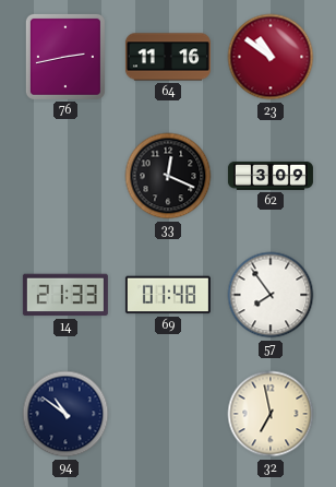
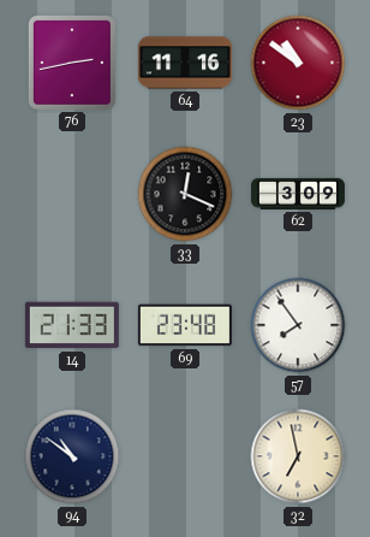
69: 01:48 -> 23:48
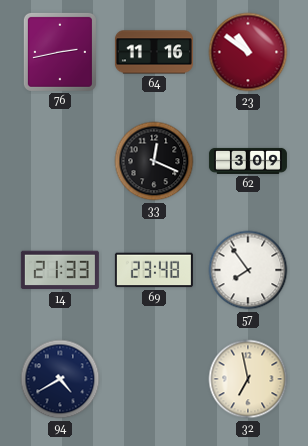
94: 10:51 -> 4:40
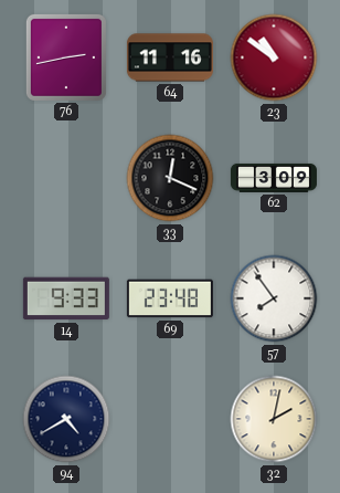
14: 21:33 -> 9:33
32: 6:58 -> 2:02
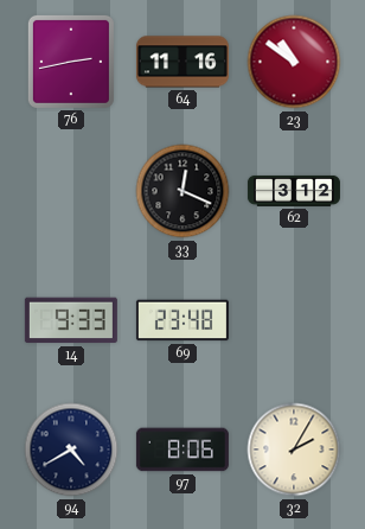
62: 3:09 -> 3:12
57: 7:54 -> none
97: none -> 8:06
32: 2:02 -> 2:05
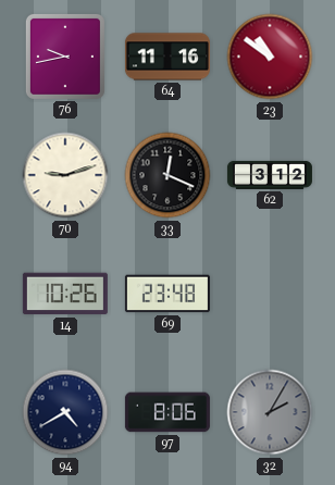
76: 2:43 -> 9:43
70: none -> 9:12
14: 9:33 -> 10:26
32 dial: cream -> grey
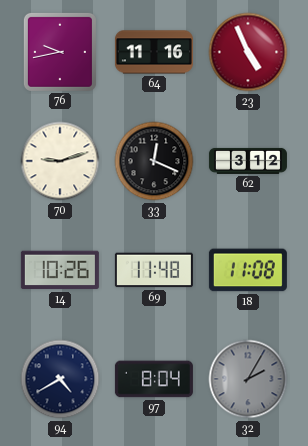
23: 10:51 -> 4:56
69: 23:48 -> 11:48
18: none -> 11:08
97: 8:06 -> 8:04
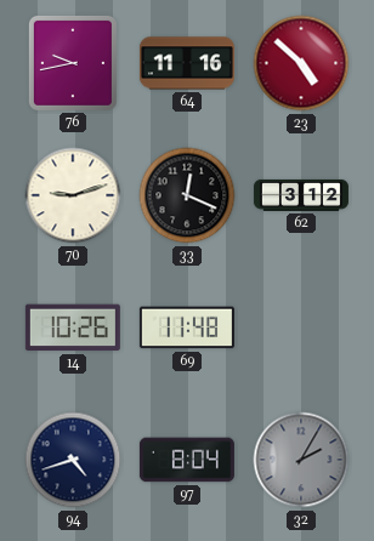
23: 4:56 -> 4:52
18: 11:08 -> none
94: 4:40 -> 4:42
